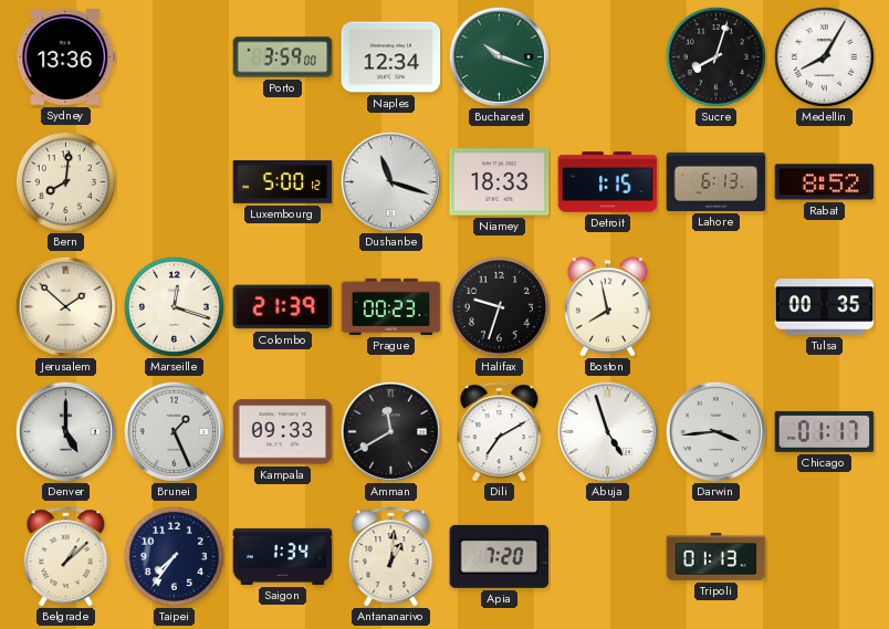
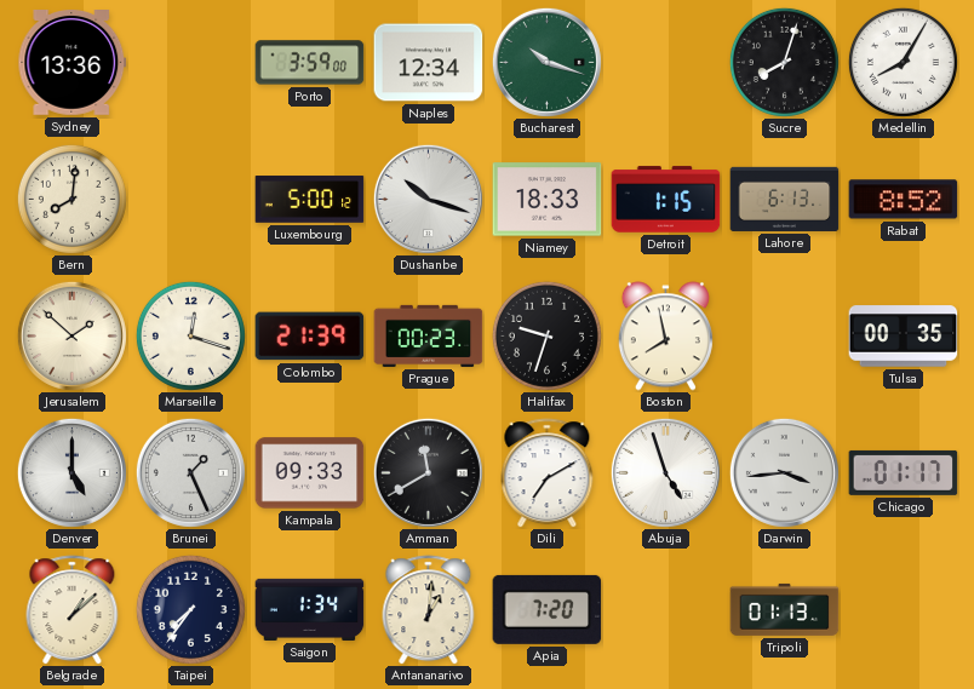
Dushanbe: 11:18 -> 10:18
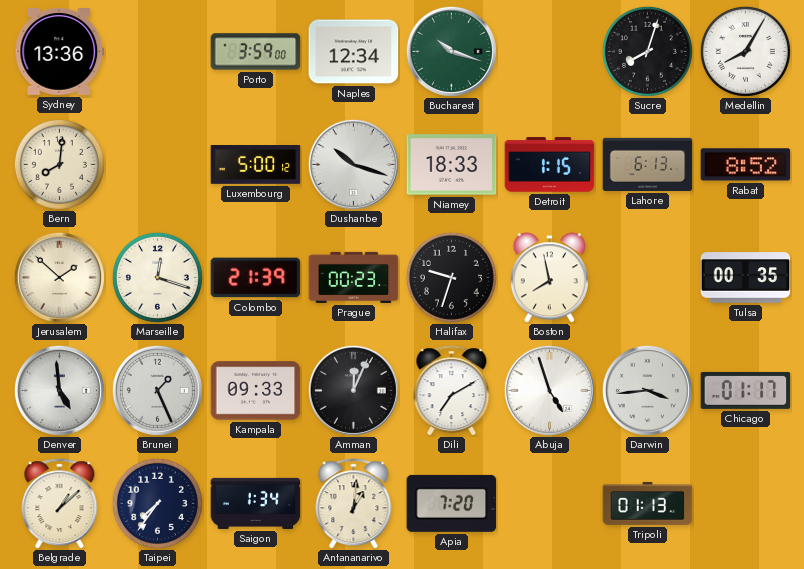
Denver: 5:00 -> 4:59
Amman: 11:40 -> 12:04
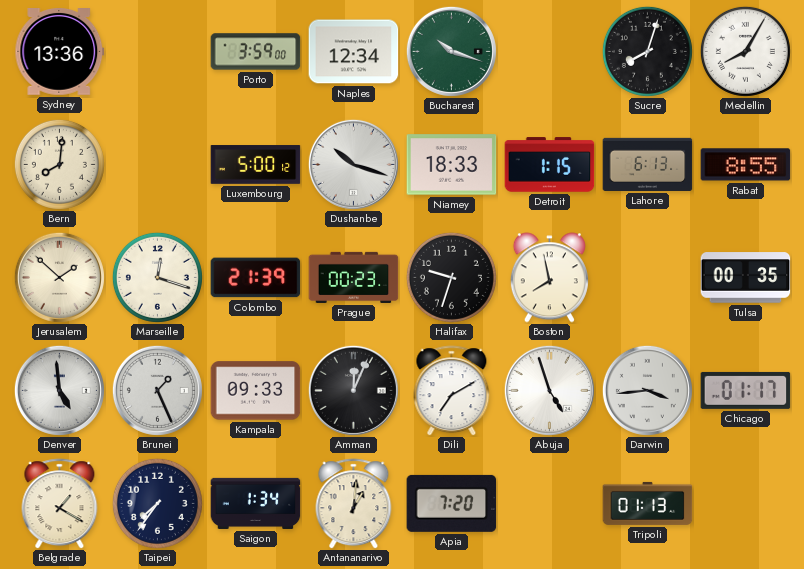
Rabat: 8:52 -> 8:55
Belgrade: 1:08 -> 1:20
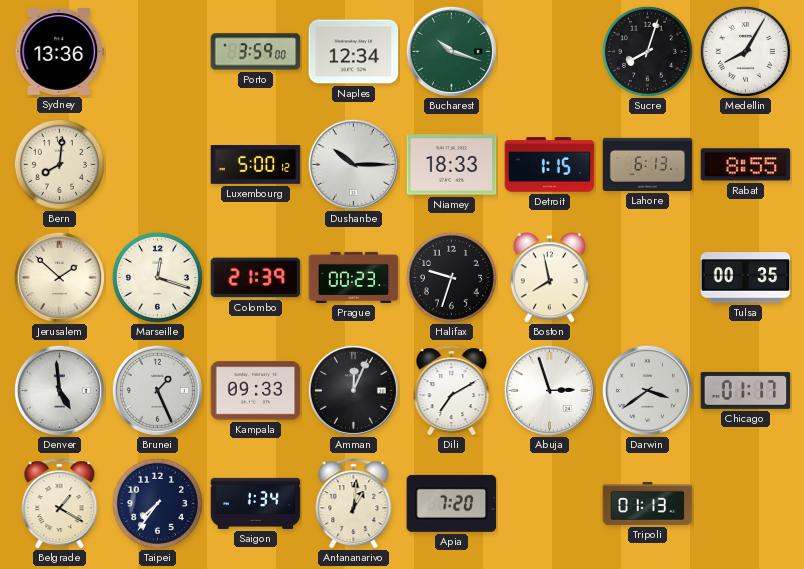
Dushanbe: 10:18 -> 10:15
Abuja: 4:57 -> 2:57
Darwin: 3:44 -> 3:39
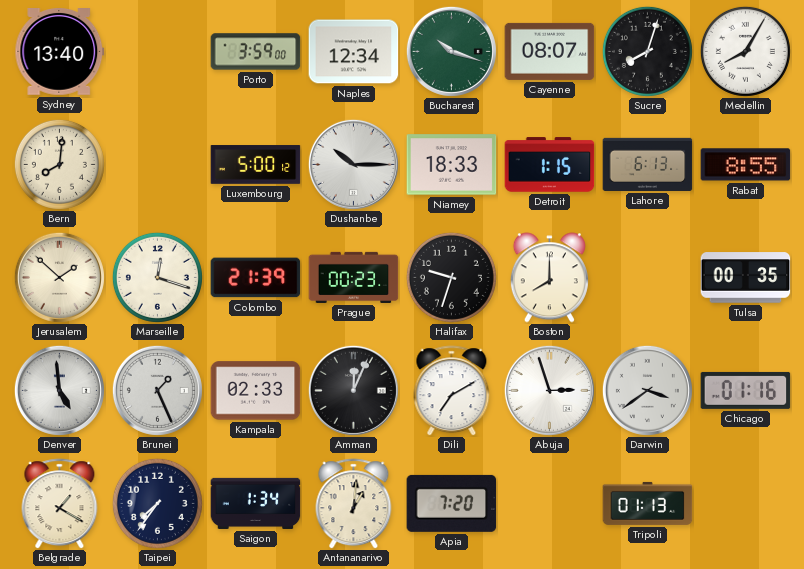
Sydney: 13:36 -> 13:40
Cayenne: none -> 08:07
Boston: 7:58 -> 8:00
Kampala: 09:33 -> 02:33
Chicago: 01:17 -> 01:16
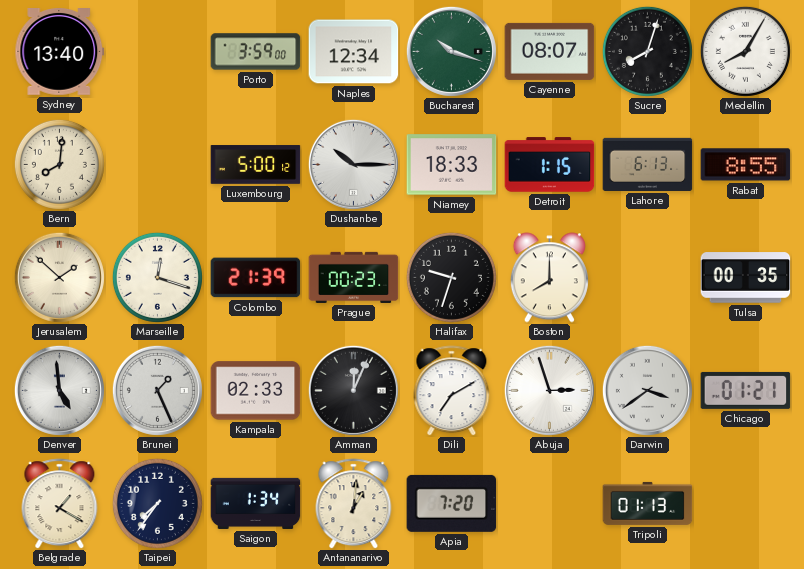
Chicago: 01:16 -> 01:21
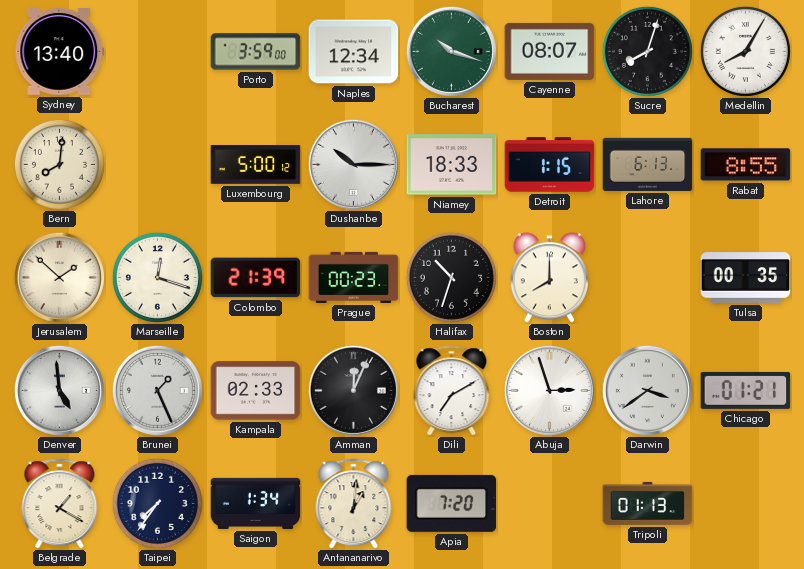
Halifax: 9:33 -> 10:33
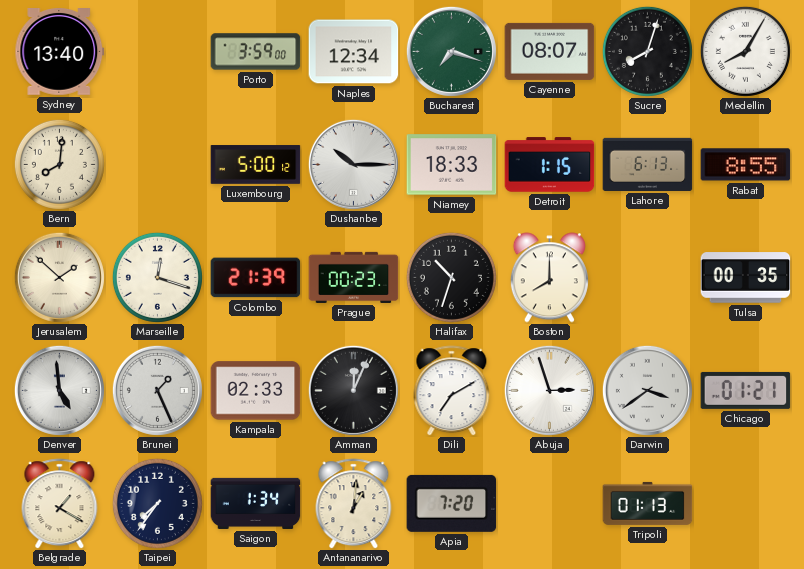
Bucharest: 10:18 -> 7:18
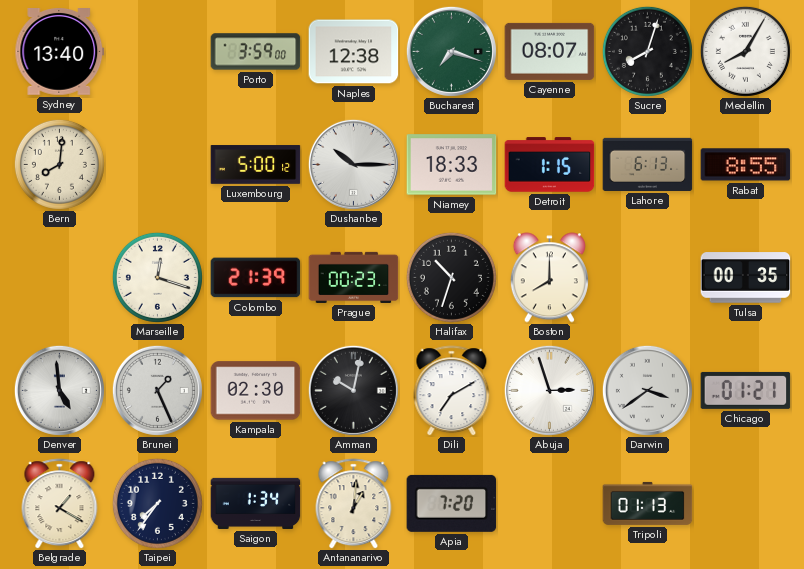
Naples: 12:34 -> 12:38
Jerusalem: 1:52 -> none
Kampala: 02:33 -> 02:30
Amman: 12:04 -> 10:02
